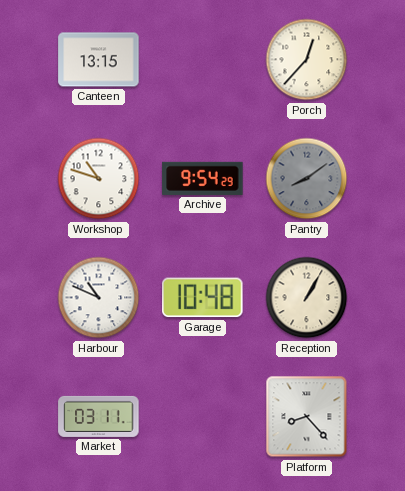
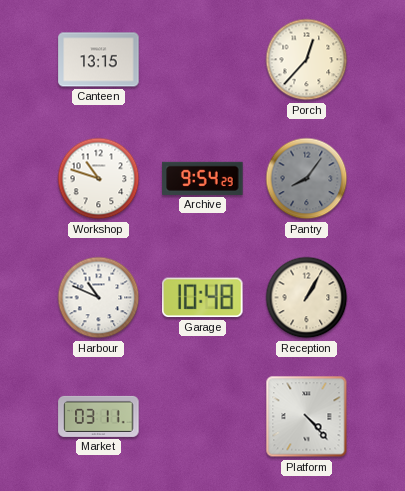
Pantry: 8:09 -> 8:06
Platform: 8:23 -> 4:23
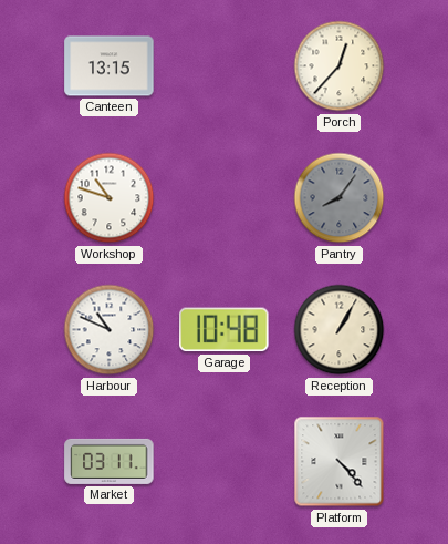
Archive: 9:54 -> none
